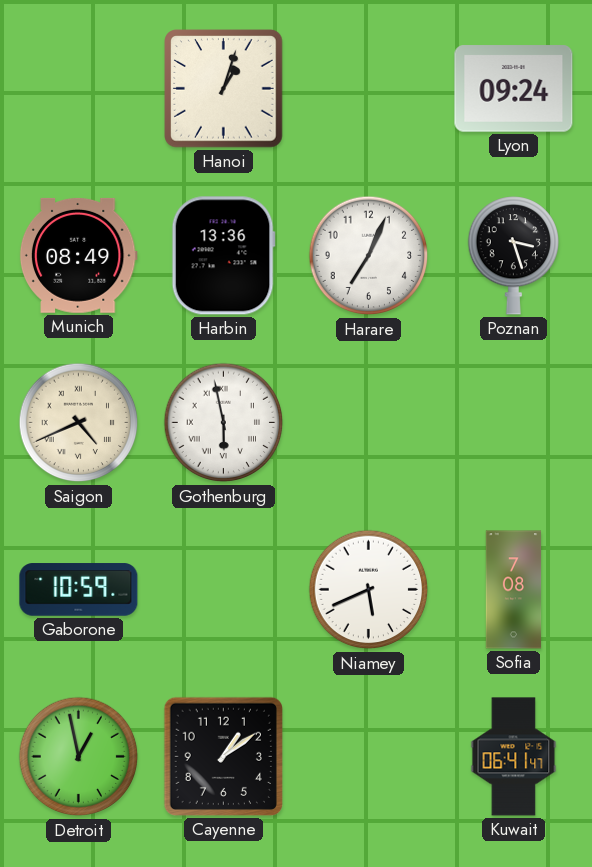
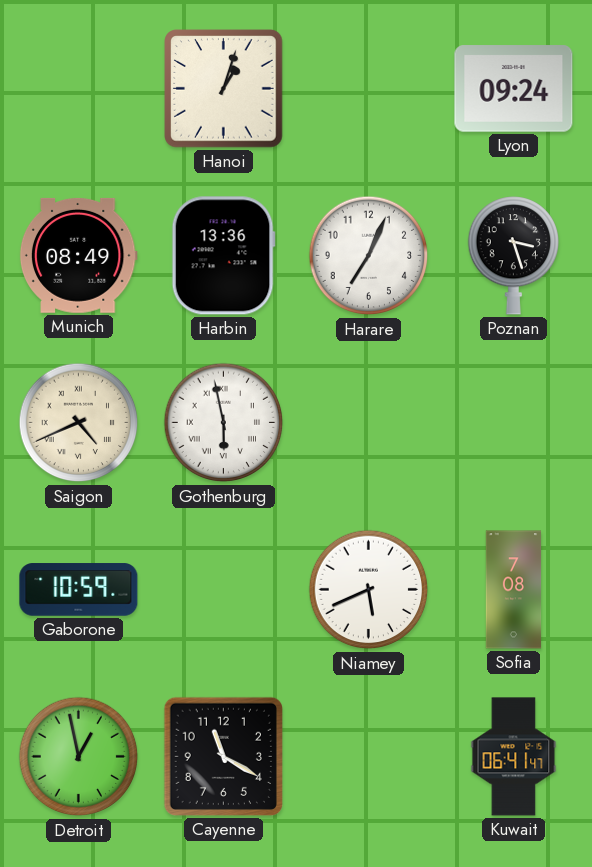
Cayenne: 1:09 -> 11:20
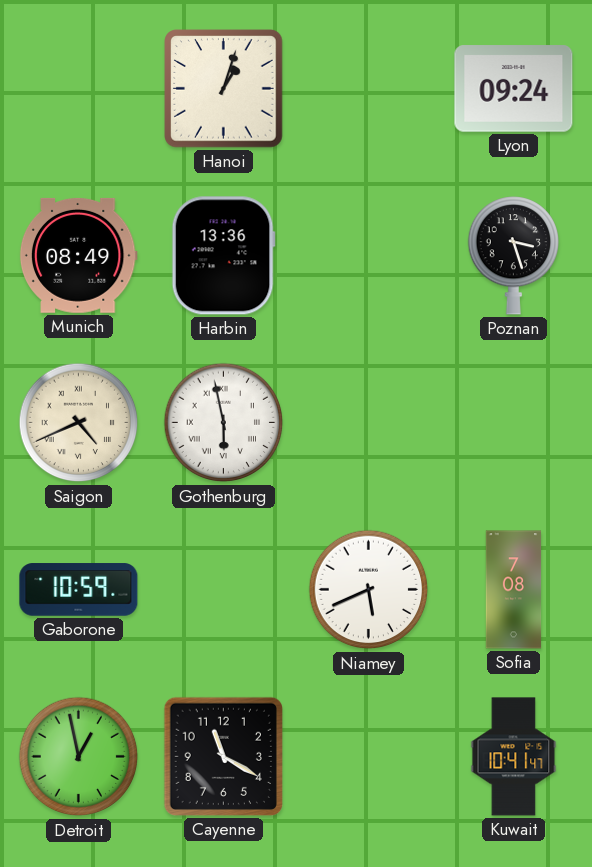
Harare: 7:04 -> none
Kuwait: 06:41 -> 10:41
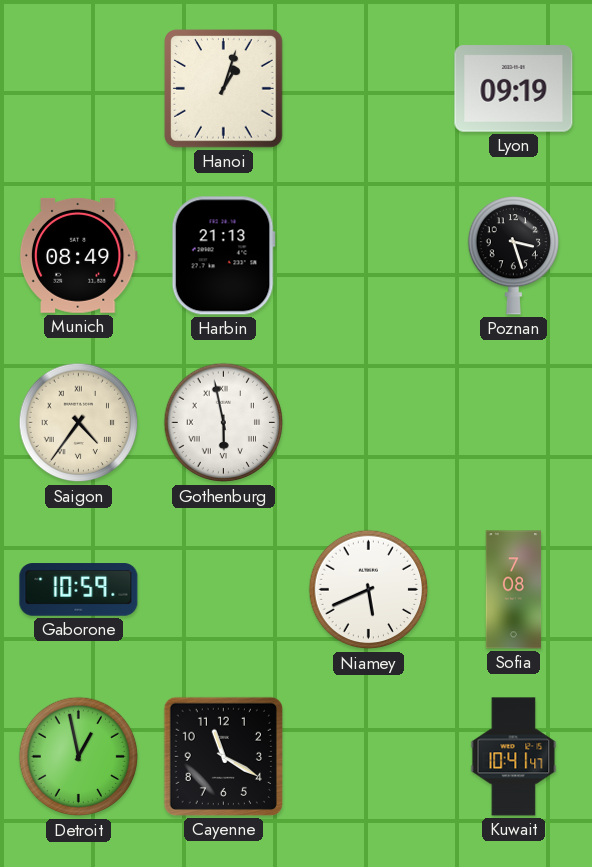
Lyon: 09:24 -> 09:19
Harbin: 13:36 -> 21:13
Saigon: 4:41 -> 4:36
